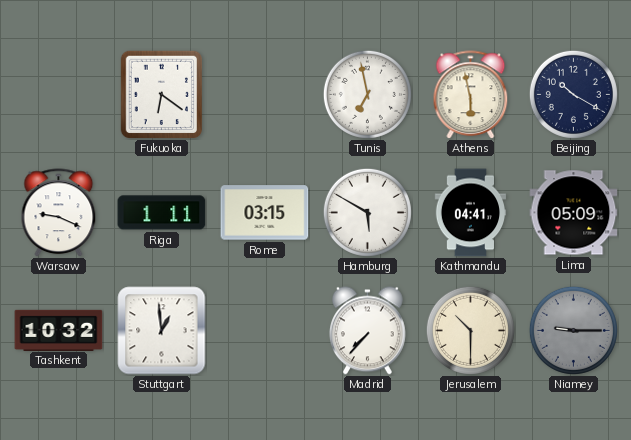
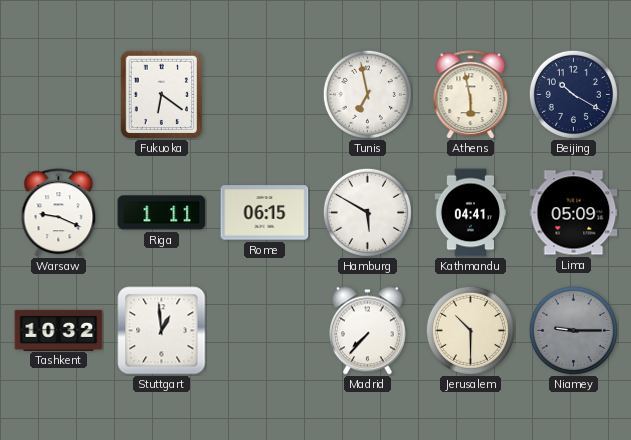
Rome: 03:15 -> 06:15
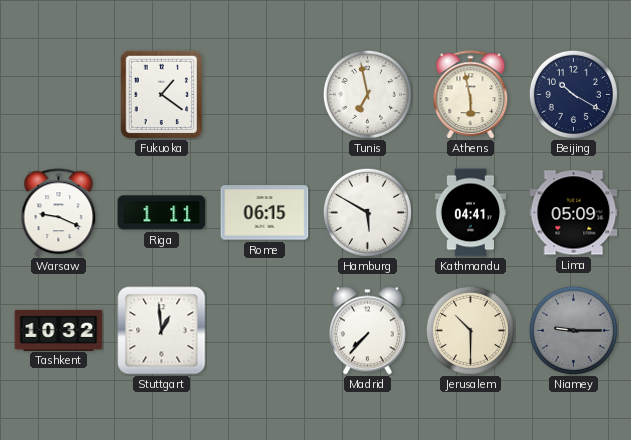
Fukuoka: 6:21 -> 1:21
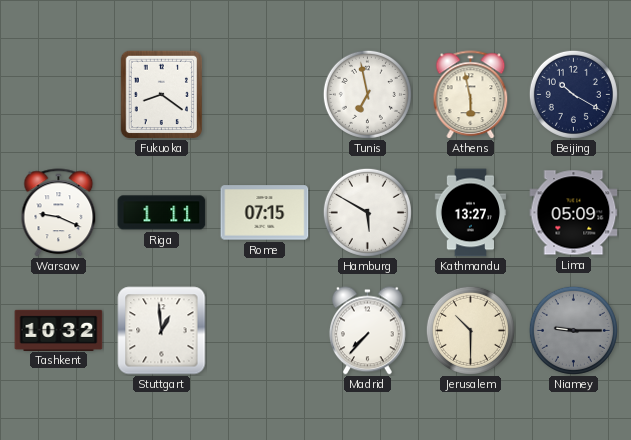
Fukuoka: 1:21 -> 8:21
Rome: 06:15 -> 07:15
Kathmandu: 04:41 -> 13:27
